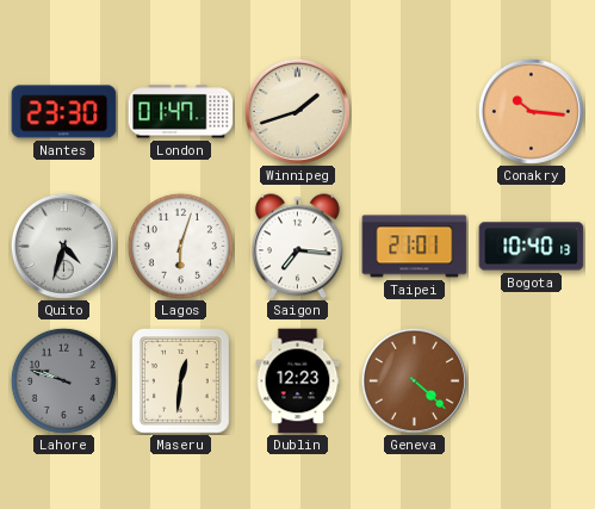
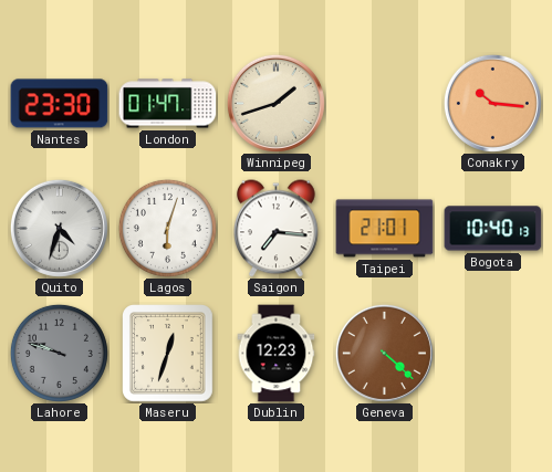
Maseru: 12:31 -> 12:33
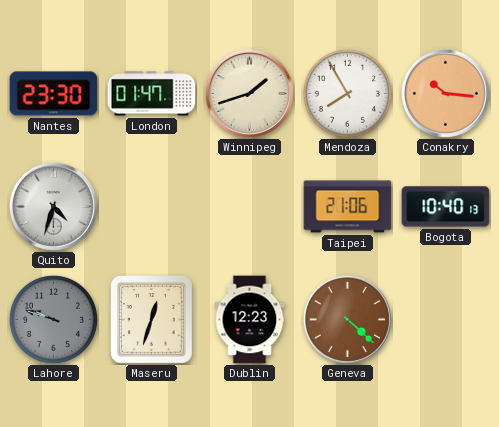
Mendoza: none -> 7:55
Lagos: 6:03 -> none
Saigon: 7:16 -> none
Taipei: 21:01 -> 21:06
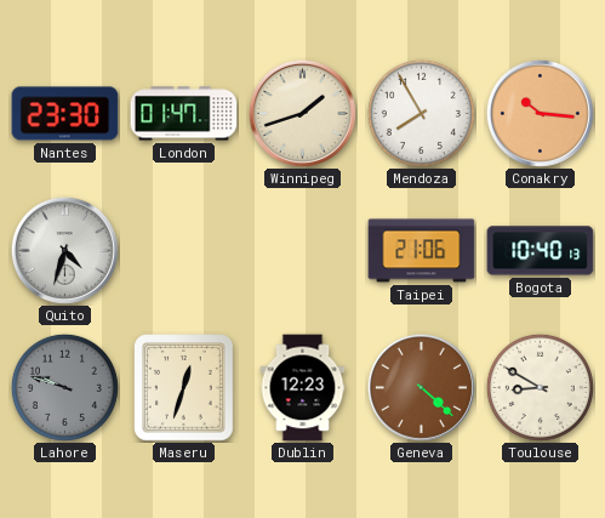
Toulouse: none -> 8:50
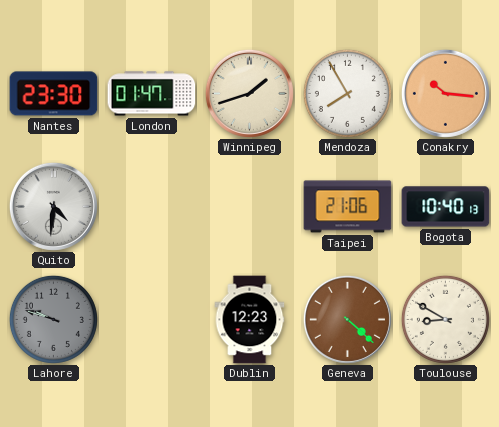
Quito: 4:33 -> 4:31
Maseru: 12:33 -> none
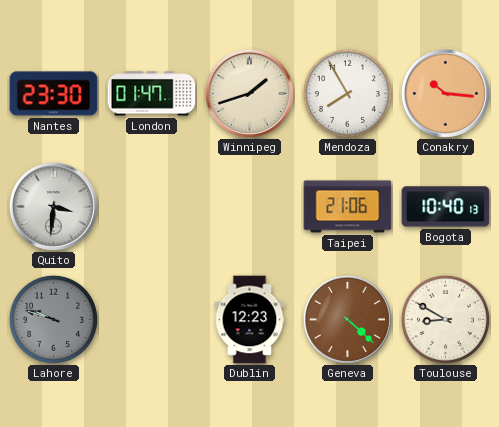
Quito: 4:31 -> 3:31
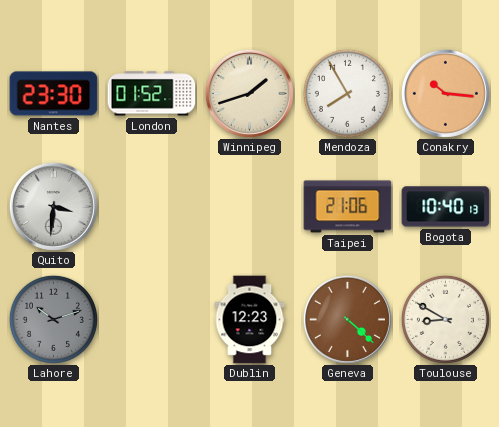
London: 01:47 -> 01:52
Lahore: 9:48 -> 10:12
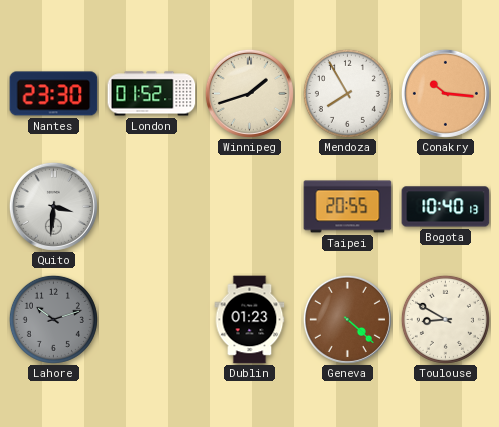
Taipei: 21:06 -> 20:55
Dublin: 12:23 -> 01:23
